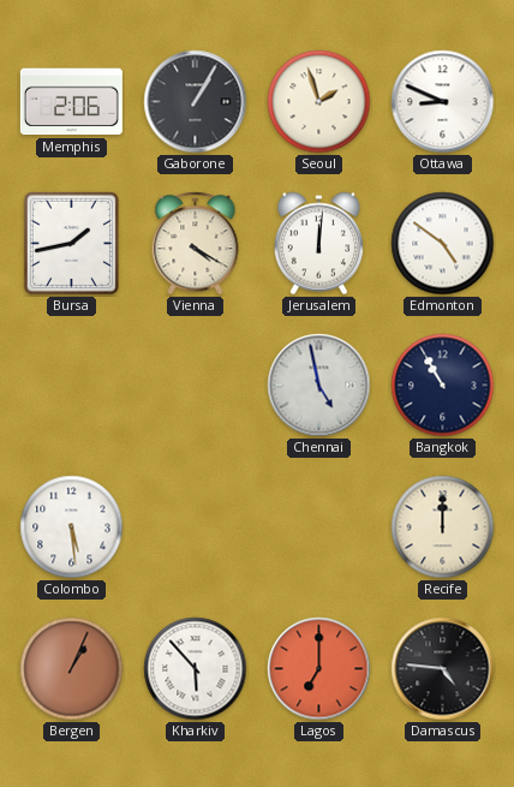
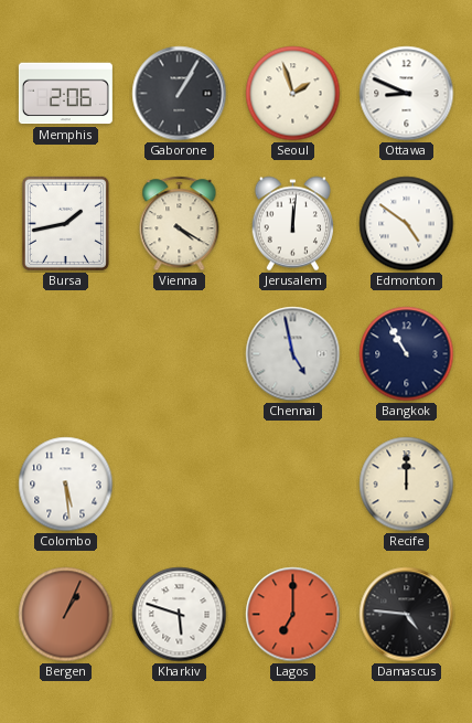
Kharkiv: 5:53 -> 5:48
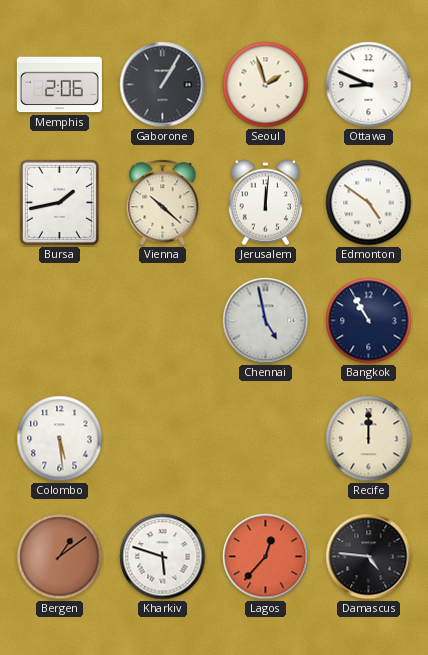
Vienna: 4:20 -> 10:22
Bergen: 1:04 -> 1:09
Lagos: 7:00 -> 12:37
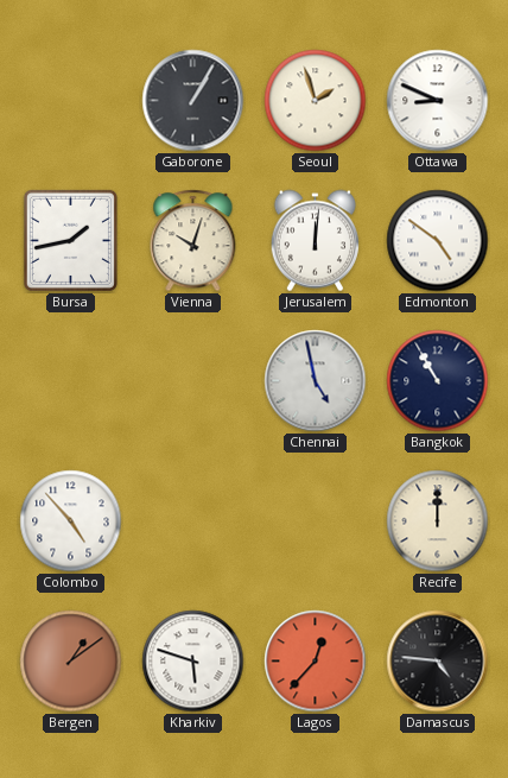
Memphis: 2:06 -> none
Vienna: 10:22 -> 10:03
Colombo: 5:29 -> 4:53
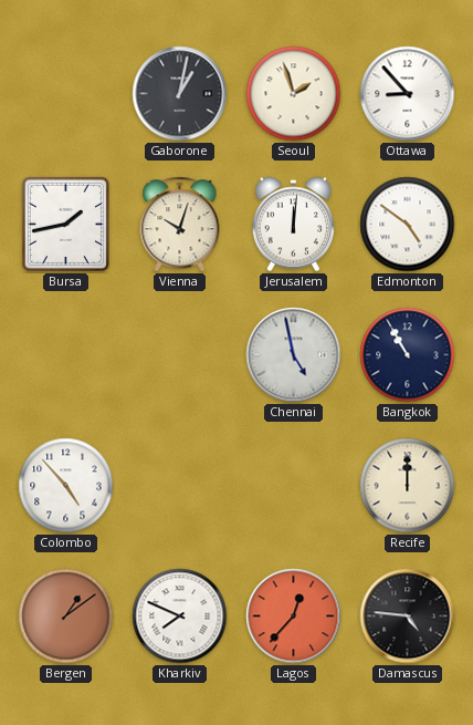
Gaborone: 1:05 -> 1:02
Ottawa: 8:49 -> 8:53
Kharkiv: 5:48 -> 7:49
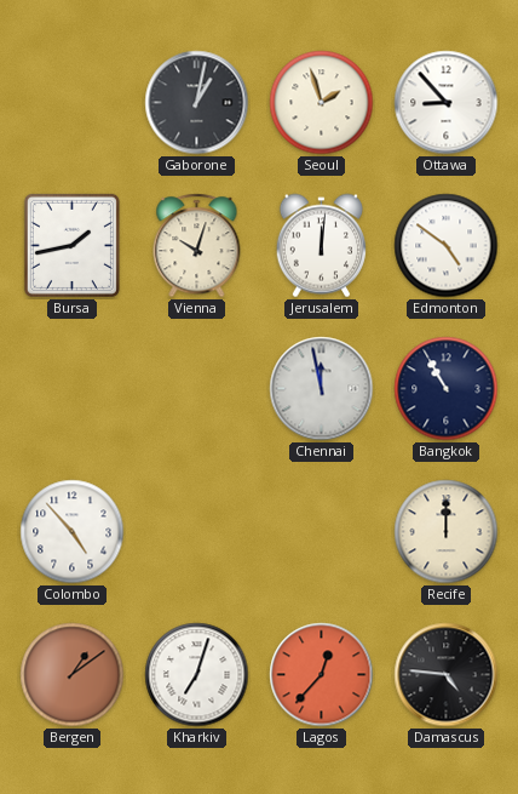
Chennai: 4:58 -> 11:58
Kharkiv: 7:49 -> 7:03
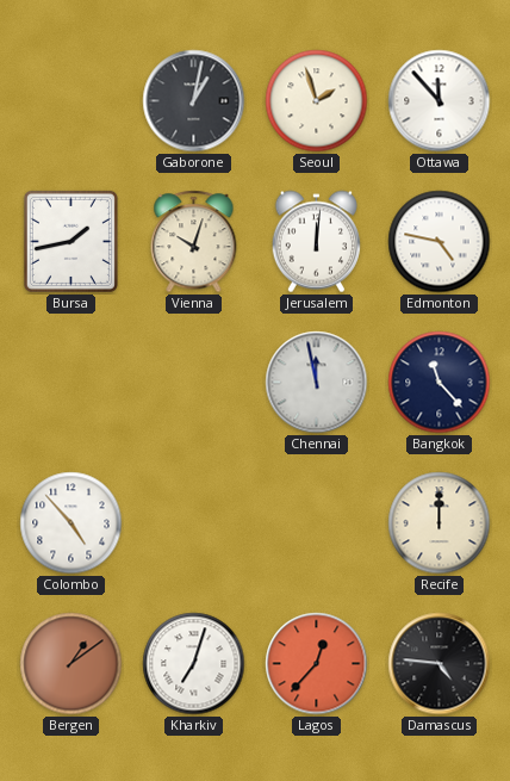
Ottawa: 8:53 -> 11:53
Edmonton: 4:51 -> 4:47
Bangkok: 10:55 -> 11:23
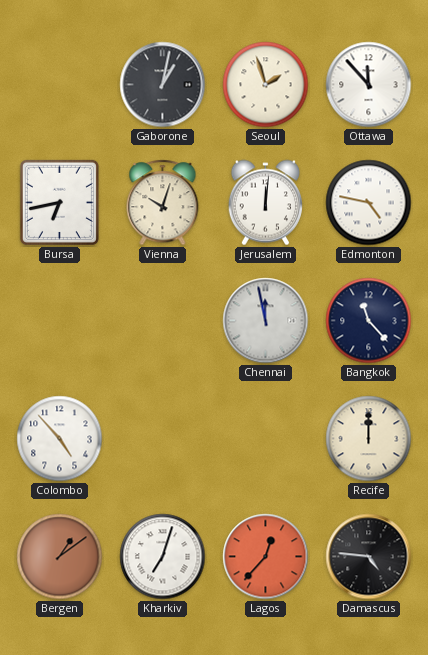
Bursa: 1:43 -> 6:43
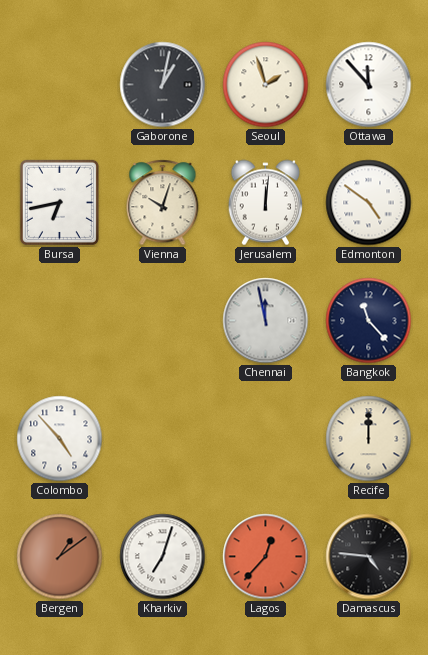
Edmonton: 4:47 -> 4:51
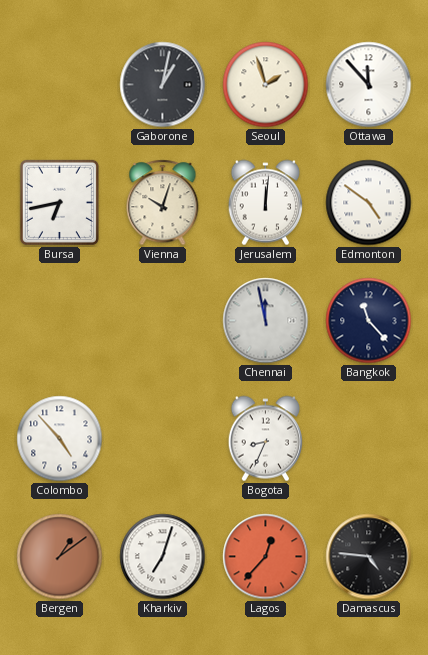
Bogota: none -> 8:34
Recife: 12:00 -> none
